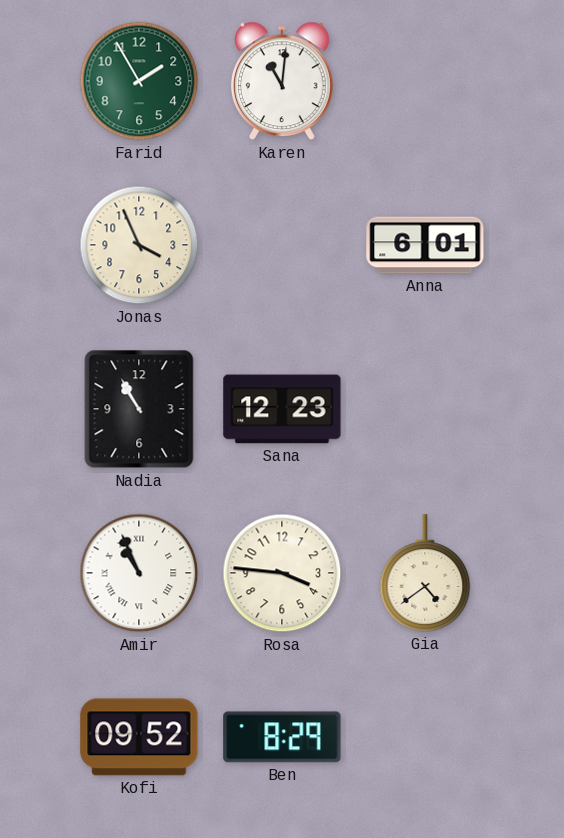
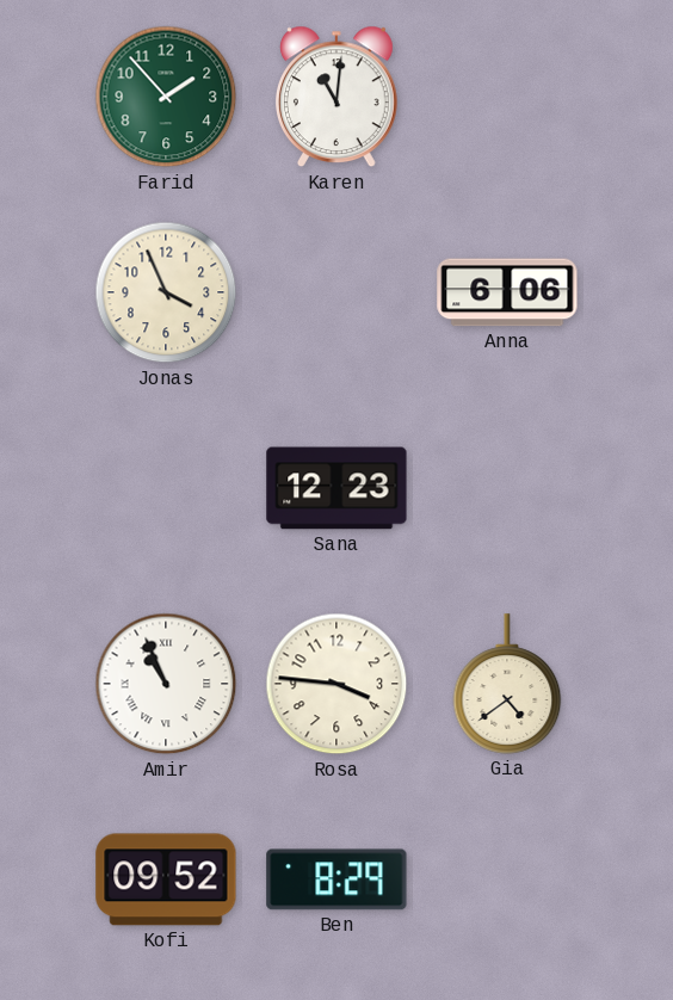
Farid: 1:55 -> 1:53
Anna: 6:01 -> 6:06
Nadia: 10:55 -> none
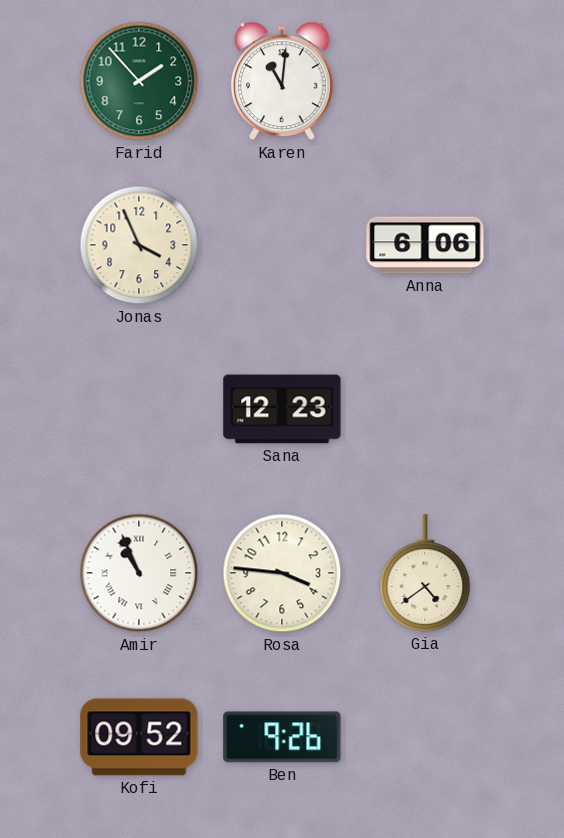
Ben: 8:29 -> 9:26
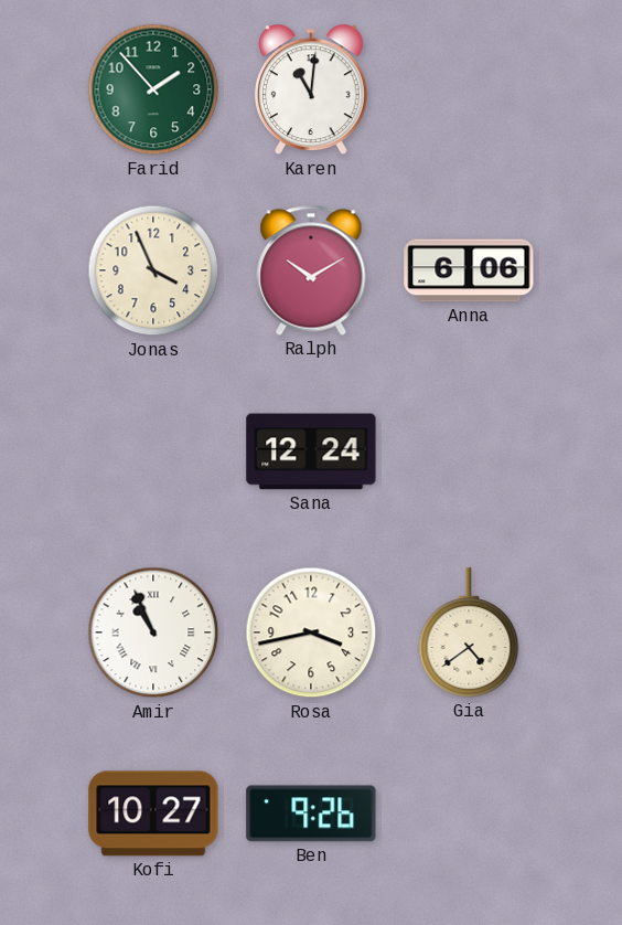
Ralph: none -> 10:10
Sana: 12:23 -> 12:24
Rosa: 3:46 -> 3:43
Kofi: 09:52 -> 10:27
